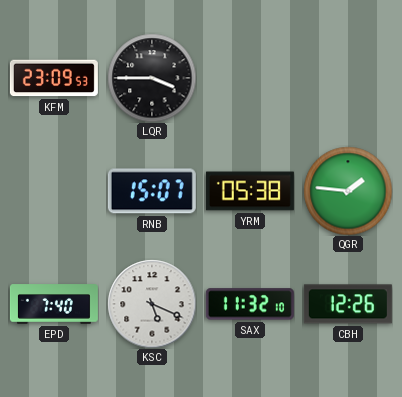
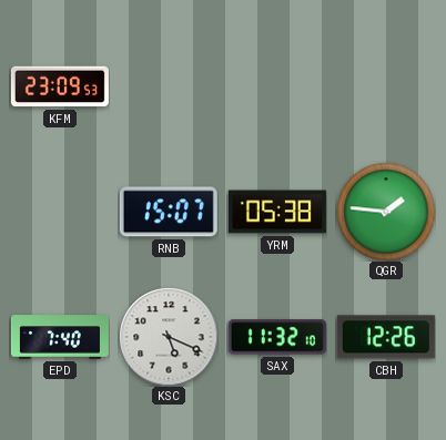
LQR: 3:45 -> none
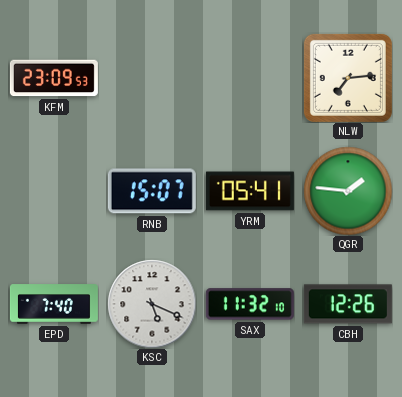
NLW: none -> 7:14
YRM: 05:38 -> 05:41
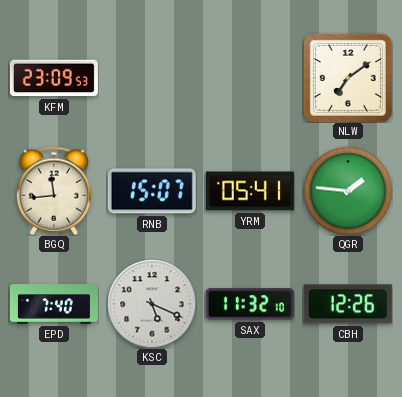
NLW: 7:14 -> 7:09
BGQ: none -> 11:44
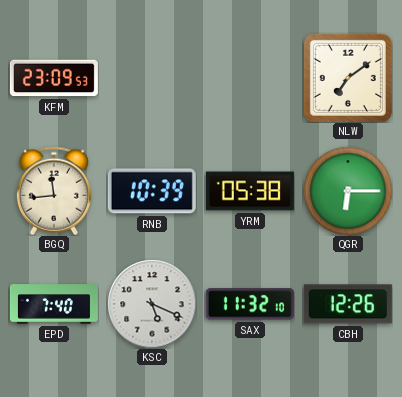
RNB: 15:07 -> 10:39
YRM: 05:41 -> 05:38
QGR: 1:46 -> 6:15
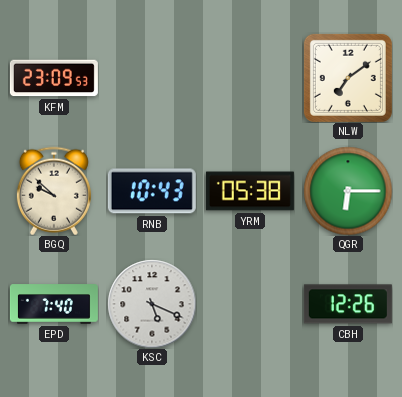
BGQ: 11:44 -> 9:52
RNB: 10:39 -> 10:43
SAX: 11:32 -> none
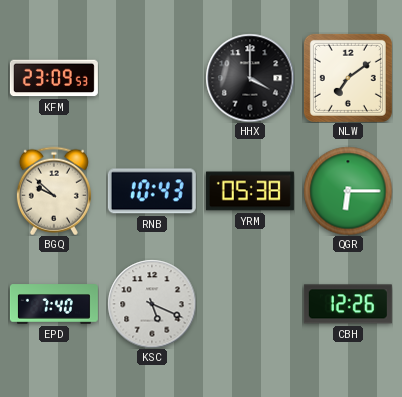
HHX: none -> 4:00
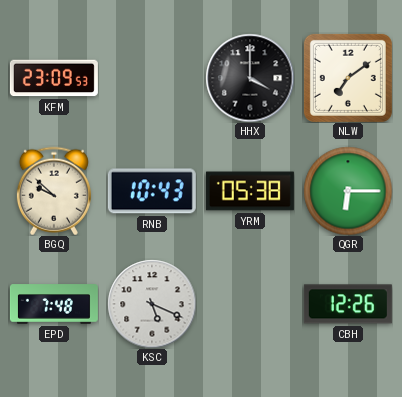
EPD: 7:40 -> 7:48
